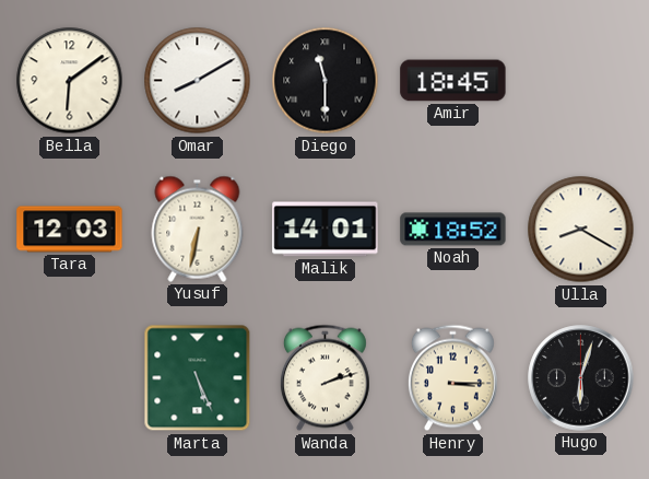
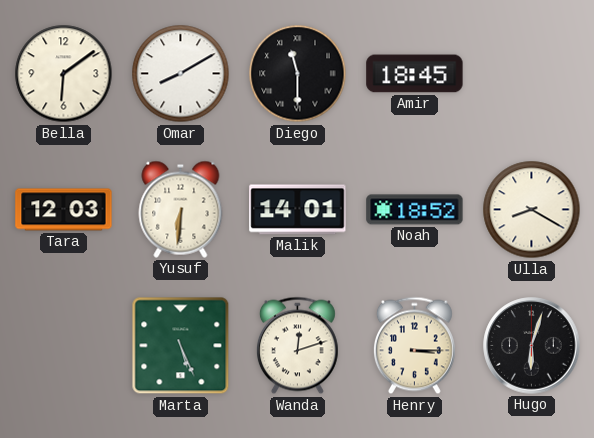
Yusuf: 6:32 -> 6:31
Wanda: 2:12 -> 12:12
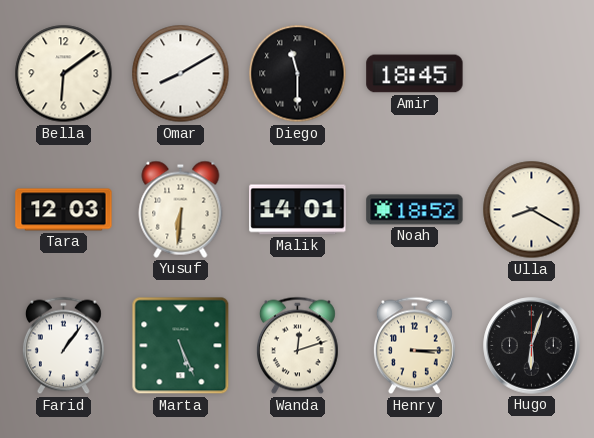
Farid: none -> 1:06
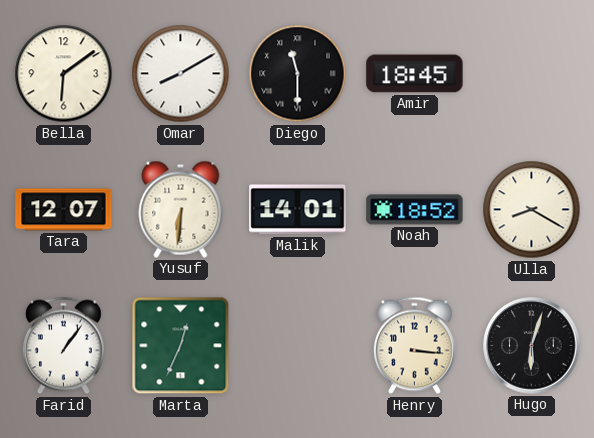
Tara: 12:03 -> 12:07
Marta: 5:26 -> 12:34
Wanda: 12:12 -> none
Henry: 3:15 -> 3:16
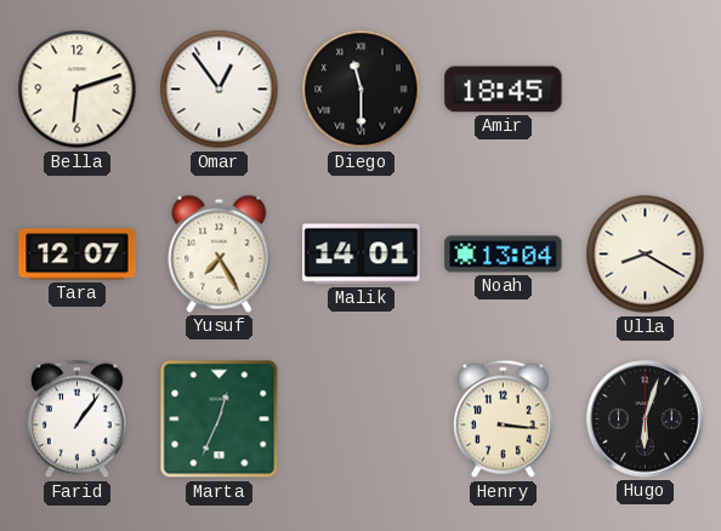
Bella: 6:09 -> 6:12
Omar: 8:10 -> 12:54
Yusuf: 6:31 -> 7:25
Noah: 18:52 -> 13:04
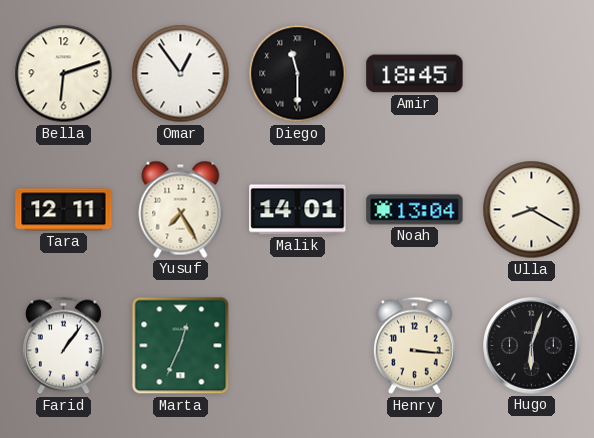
Tara: 12:07 -> 12:11
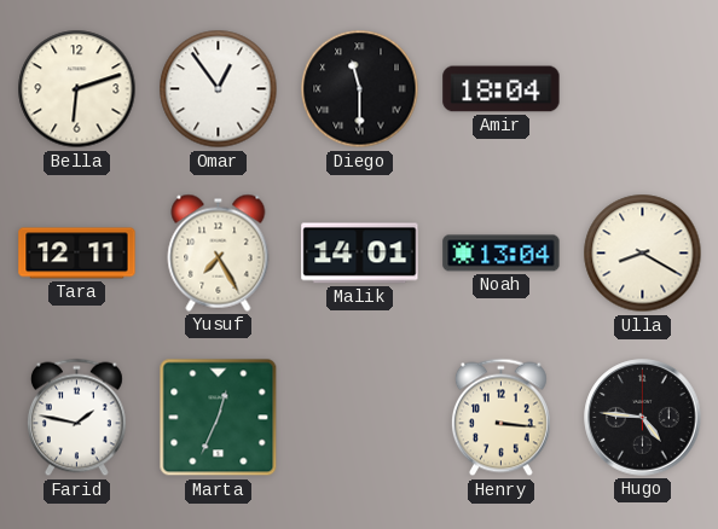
Amir: 18:45 -> 18:04
Farid: 1:06 -> 1:47
Hugo: 6:03 -> 4:46
